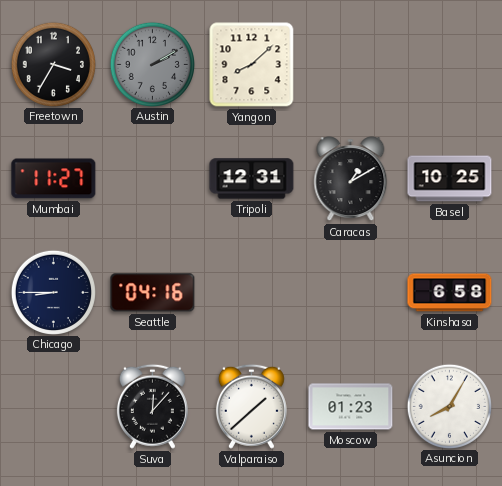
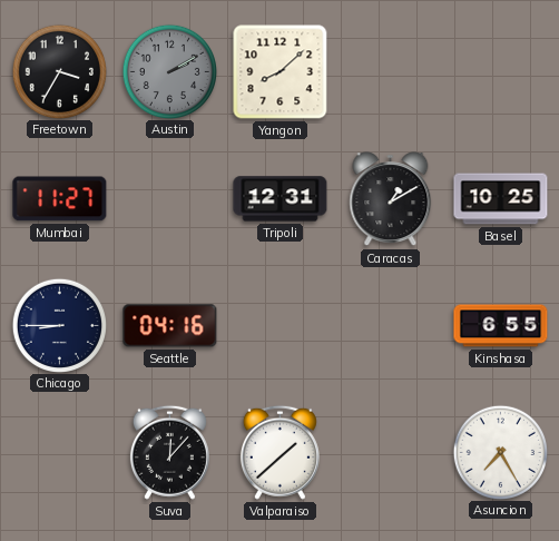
Kinshasa: 6:58 -> 6:55
Moscow: 01:23 -> none
Asuncion: 8:05 -> 7:25
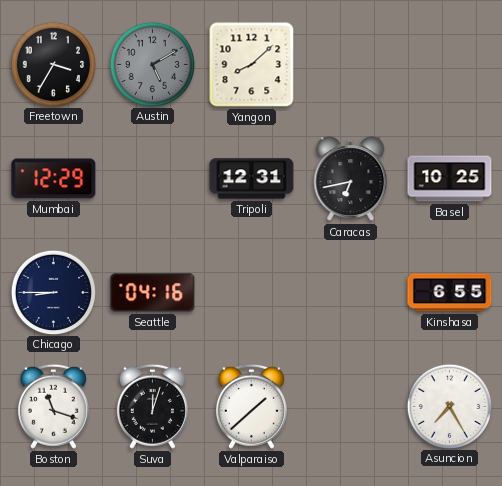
Austin: 2:10 -> 5:10
Mumbai: 11:27 -> 12:29
Caracas: 1:10 -> 6:43
Boston: none -> 11:18
Suva: 12:07 -> 12:03
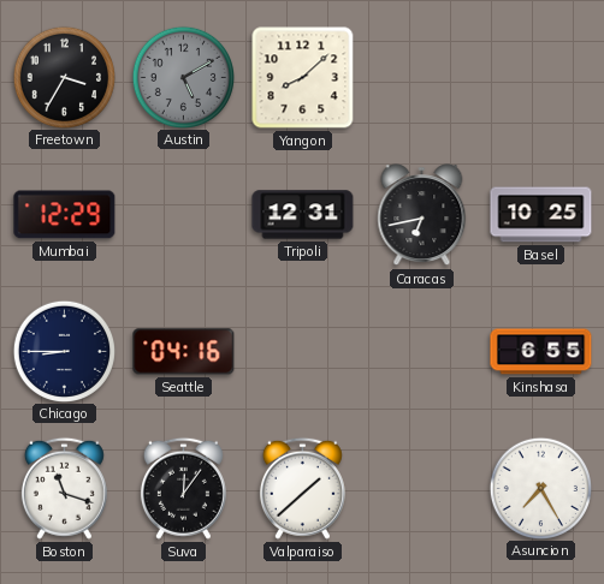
Suva: 12:03 -> 12:06
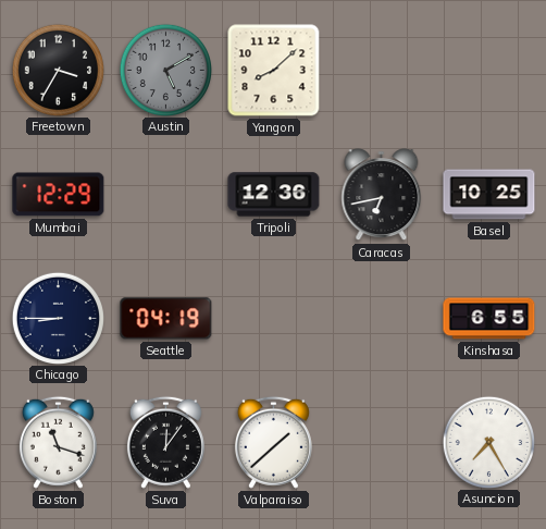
Tripoli: 12:31 -> 12:36
Seattle: 04:16 -> 04:19
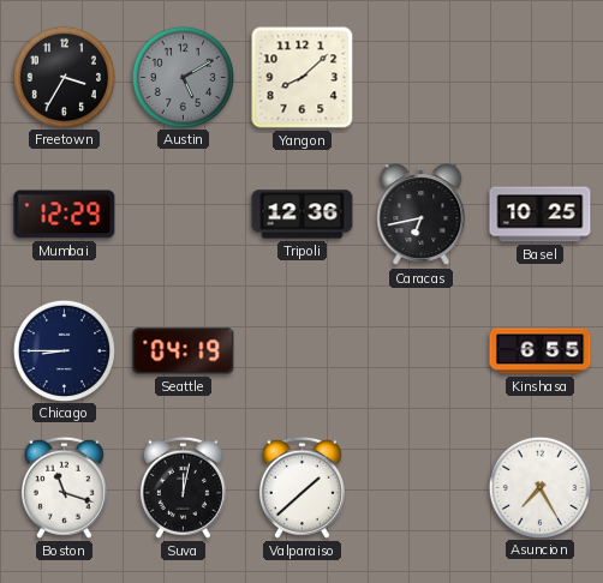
Suva: 12:06 -> 12:02
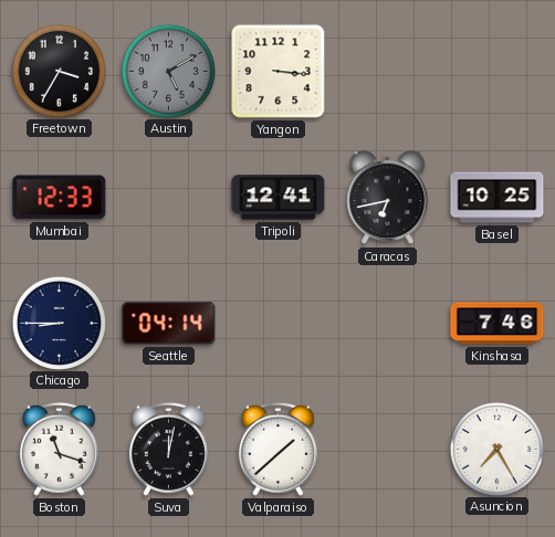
Yangon: 8:08 -> 3:16
Mumbai: 12:29 -> 12:33
Tripoli: 12:36 -> 12:41
Seattle: 04:19 -> 04:14
Kinshasa: 6:55 -> 7:46
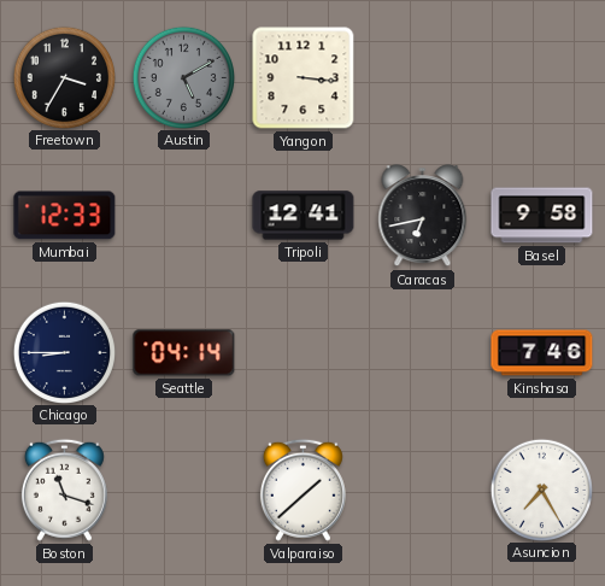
Basel: 10:25 -> 9:58
Suva: 12:02 -> none
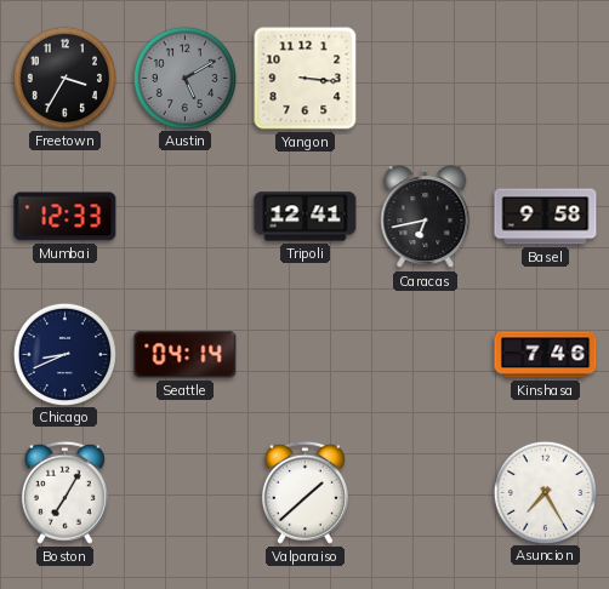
Chicago: 8:45 -> 8:41
Boston: 11:18 -> 7:05
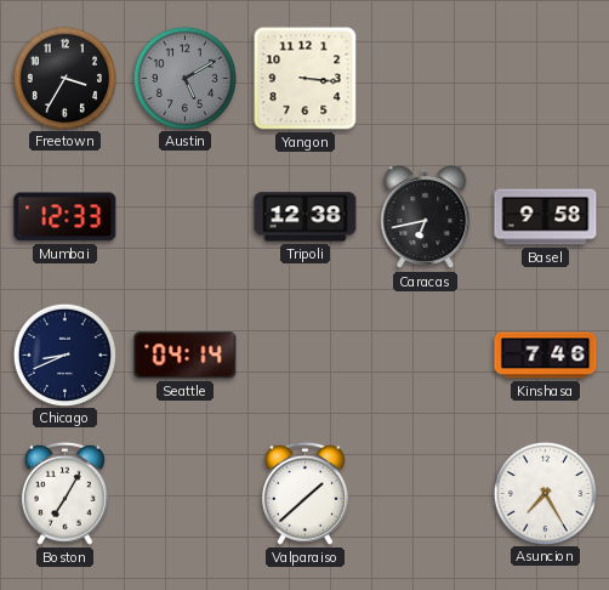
Tripoli: 12:41 -> 12:38
